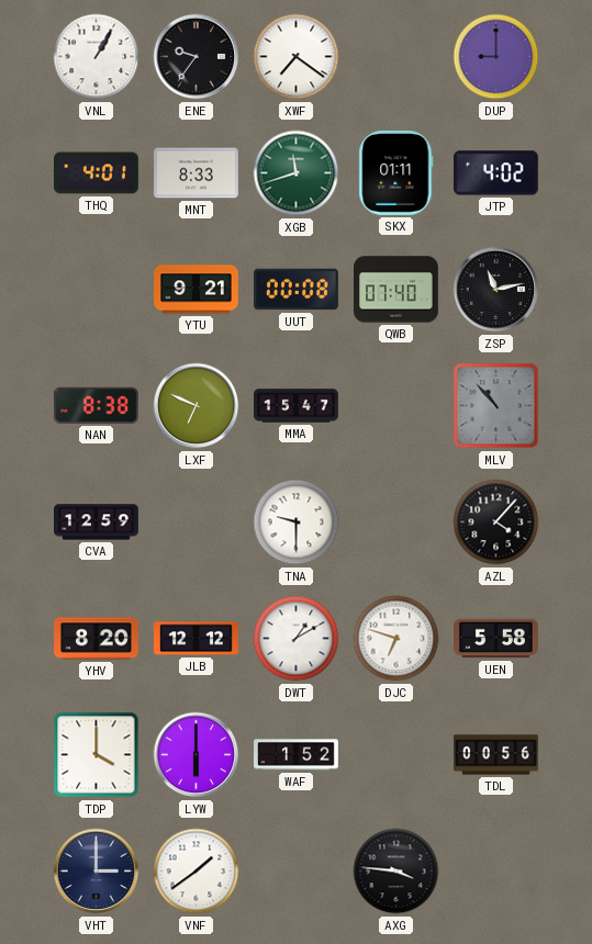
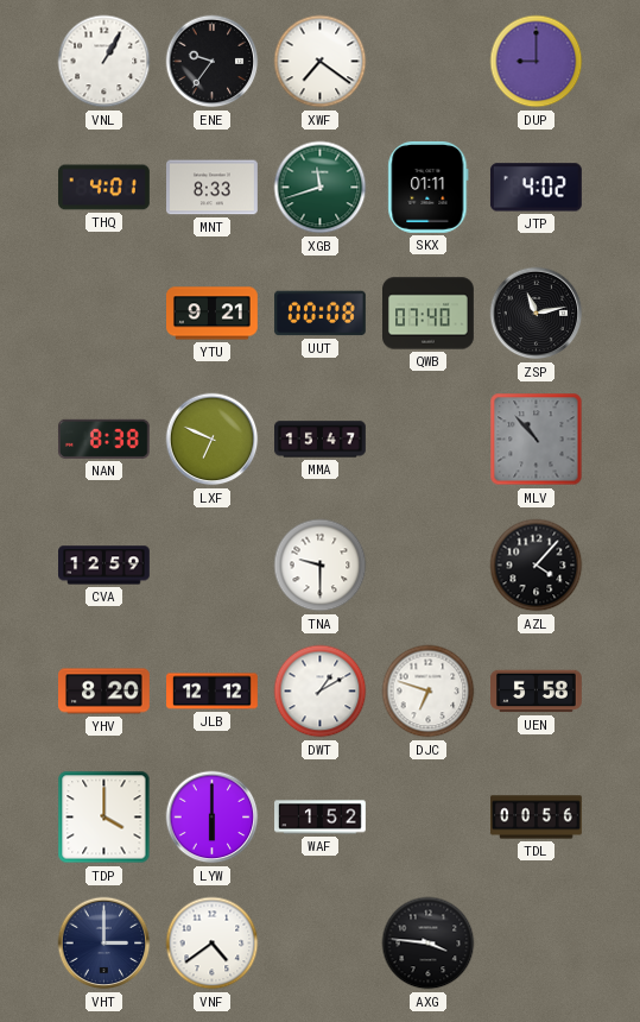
VNF: 1:39 -> 4:39
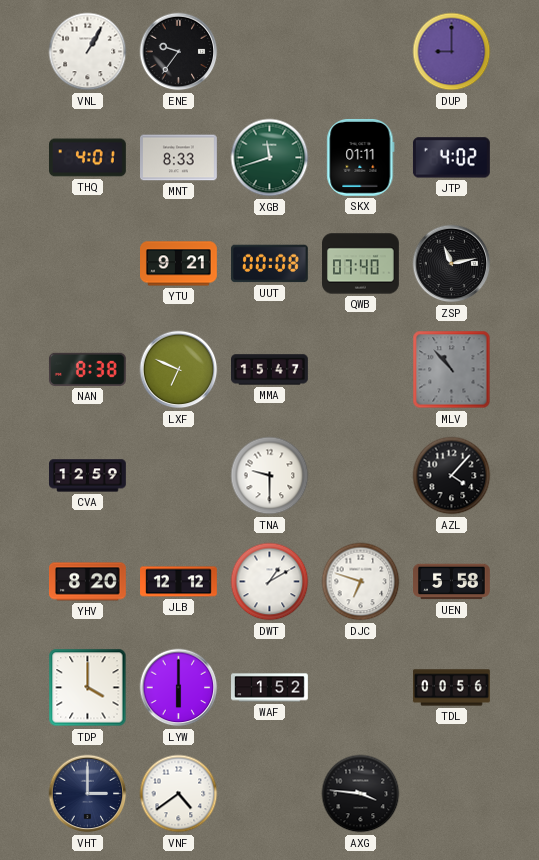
XWF: 7:21 -> none
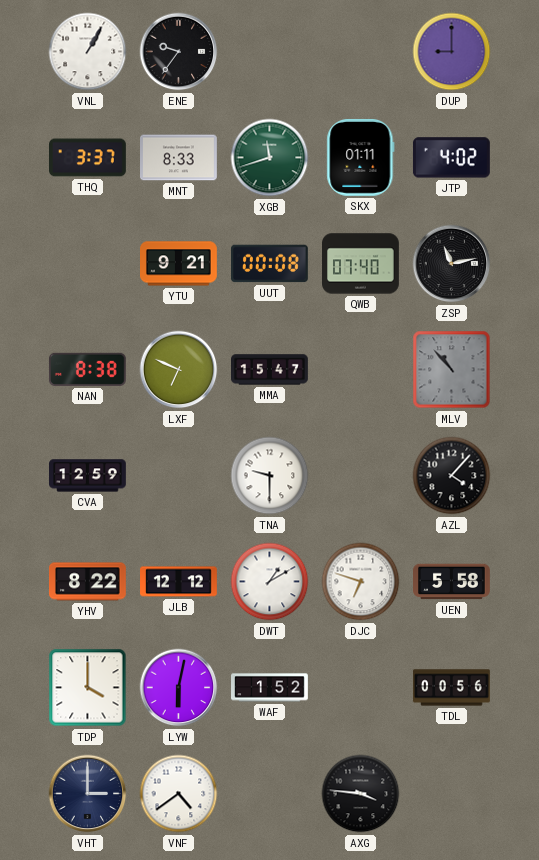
THQ: 4:01 -> 3:37
YHV: 8:20 -> 8:22
LYW: 6:00 -> 6:02
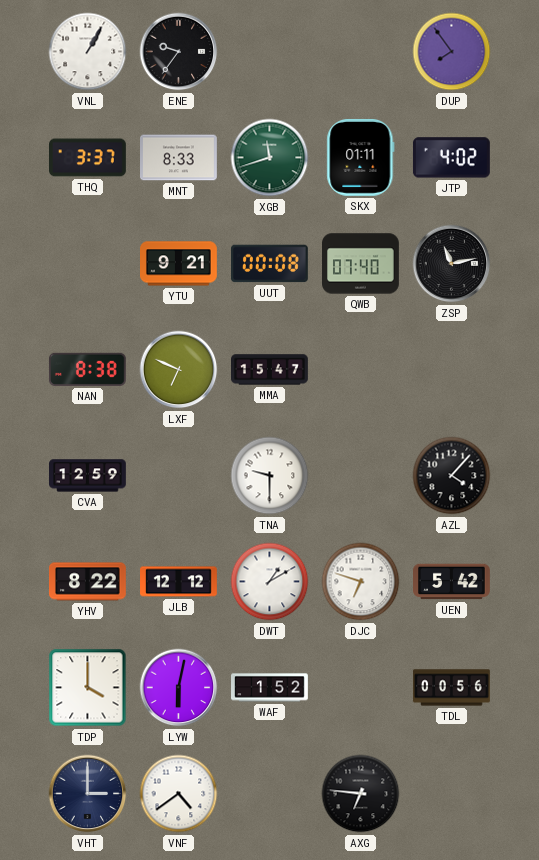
DUP: 9:00 -> 7:54
MLV: 10:53 -> none
UEN: 5:58 -> 5:42
AXG: 3:46 -> 6:46
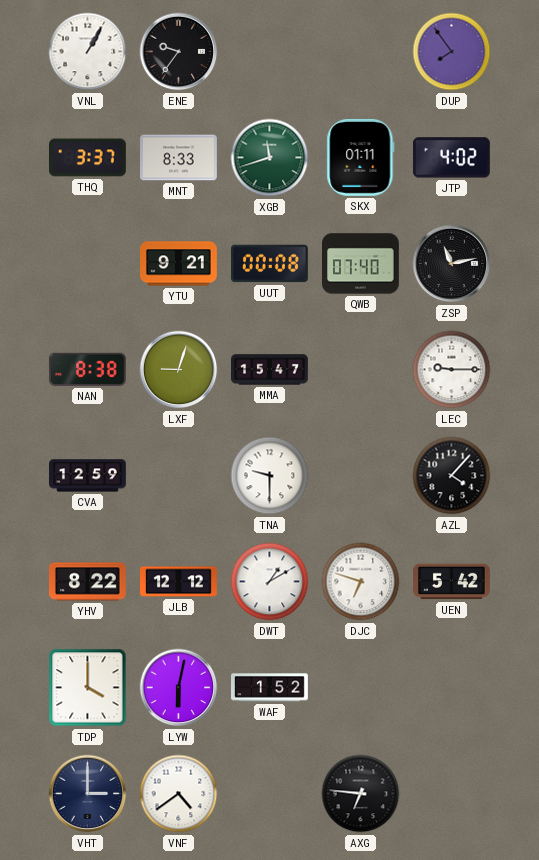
LXF: 6:49 -> 9:03
LEC: none -> 9:15
TDL: 00:56 -> none
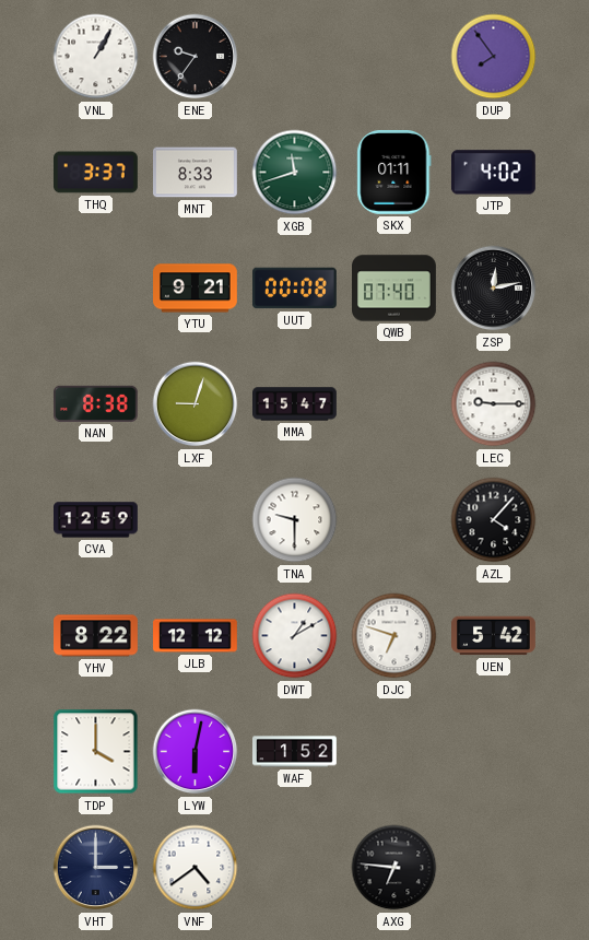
ZSP: 11:13 -> 12:13
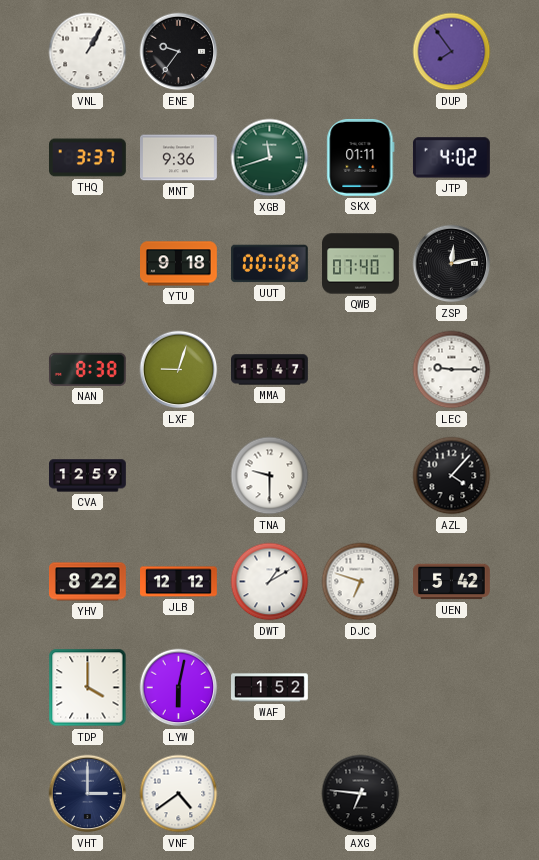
MNT: 8:33 -> 9:36
YTU: 9:21 -> 9:18
